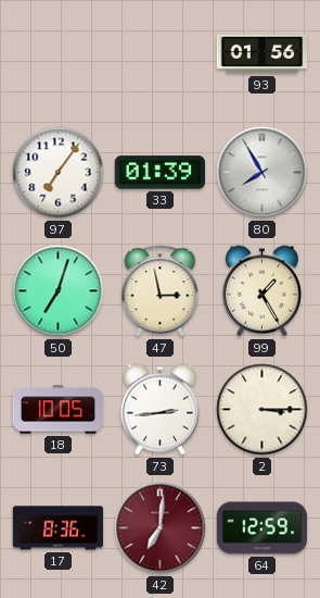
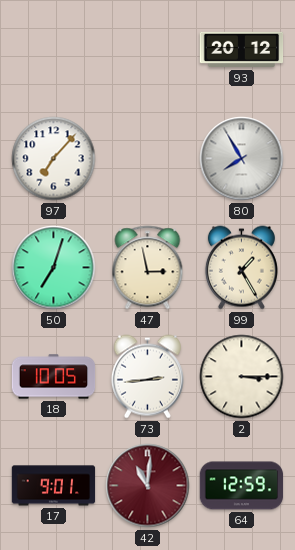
93: 01:56 -> 20:12
97: 7:06 -> 7:07
33: 01:39 -> none
17: 8:36 -> 9:01
42: 7:01 -> 11:01
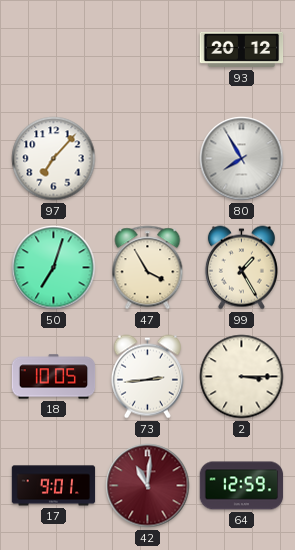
47: 2:58 -> 3:55
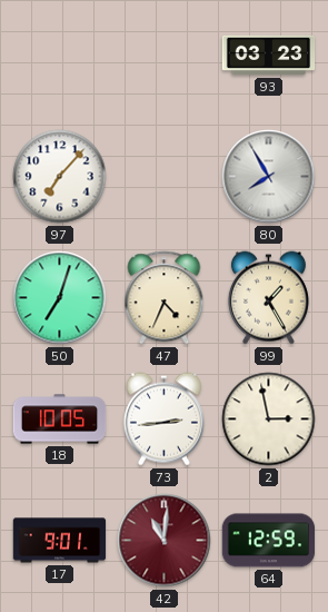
93: 20:12 -> 03:23
47: 3:55 -> 4:34
2: 3:15 -> 2:58
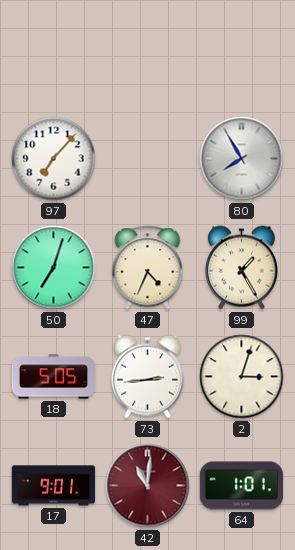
93: 03:23 -> none
18: 10:05 -> 5:05
2: 2:58 -> 3:03
64: 12:59 -> 1:01
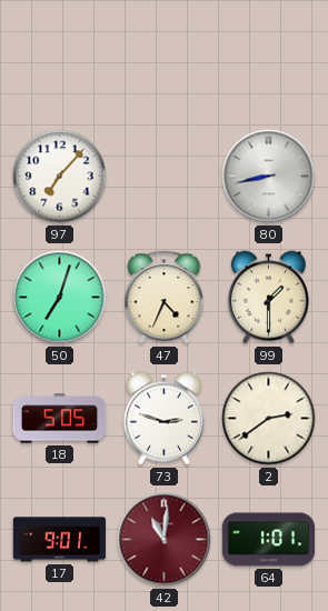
80: 7:55 -> 8:43
99: 1:25 -> 1:30
73: 2:44 -> 2:48
2: 3:03 -> 2:39
